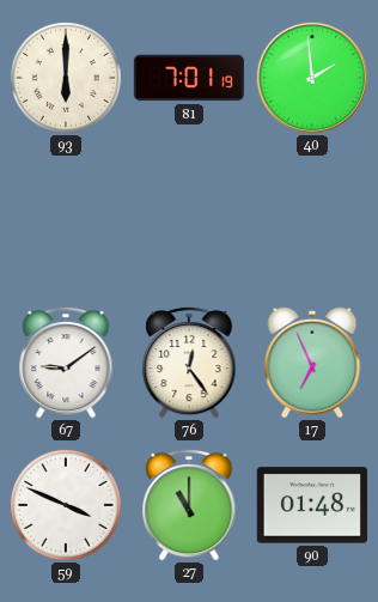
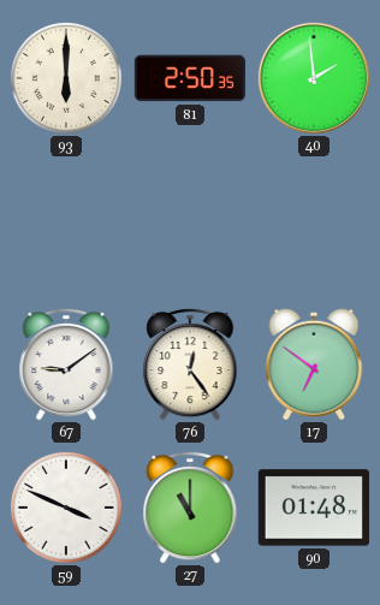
81: 7:01 -> 2:50
17: 6:56 -> 6:51
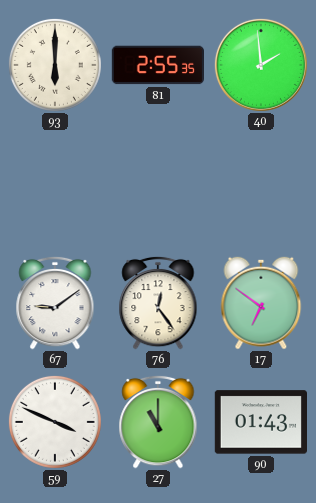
81: 2:50 -> 2:55
90: 01:48 -> 01:43
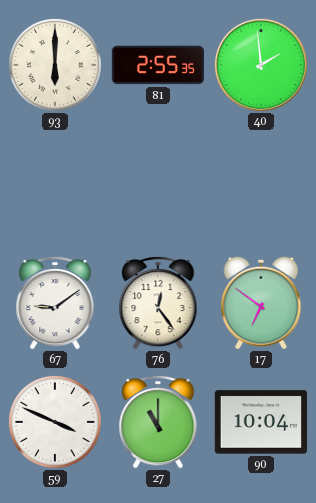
90: 01:43 -> 10:04
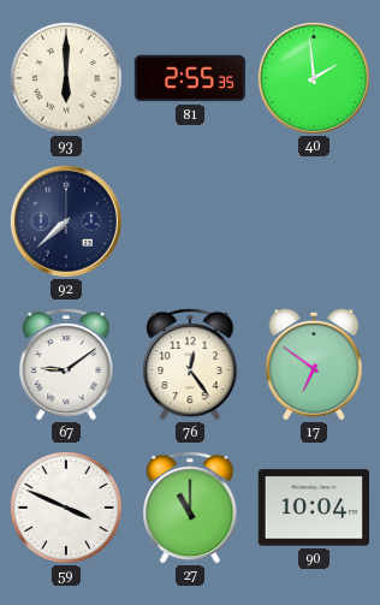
92: none -> 7:38
